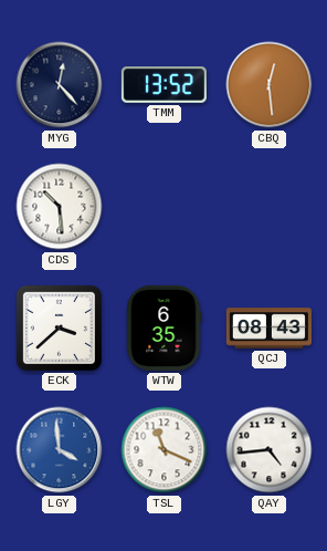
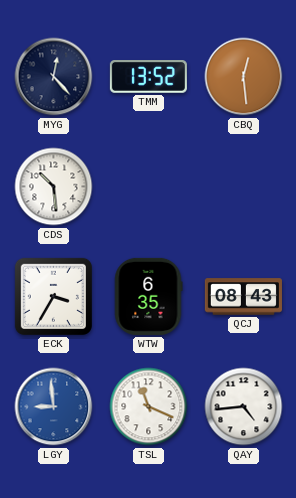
ECK: 3:38 -> 3:35
LGY: 3:59 -> 8:59
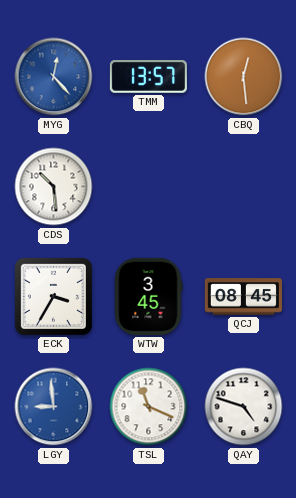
MYG dial: navy -> blue
TMM: 13:52 -> 13:57
WTW: 6:35 -> 3:45
QCJ: 08:43 -> 08:45
QAY: 4:44 -> 4:48
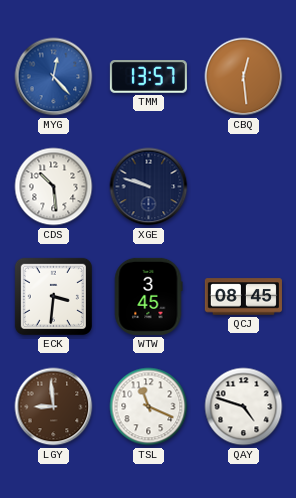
XGE: none -> 9:48
ECK: 3:35 -> 3:31
LGY dial: blue -> brown
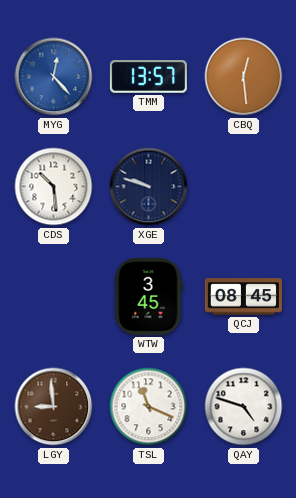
ECK: 3:31 -> none
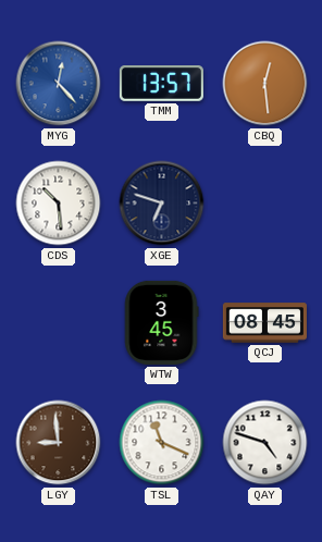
XGE: 9:48 -> 6:48
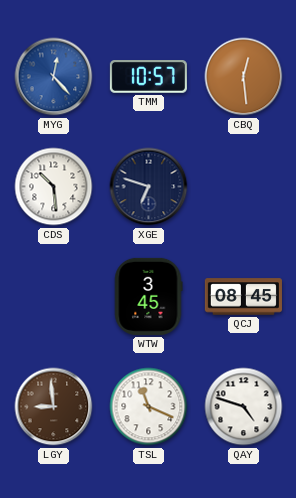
TMM: 13:57 -> 10:57
